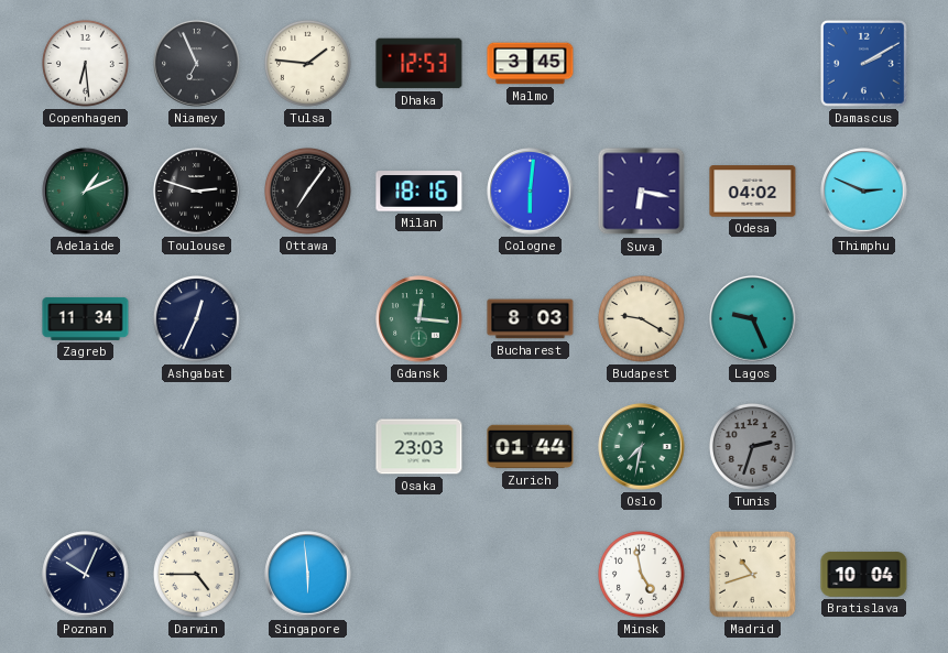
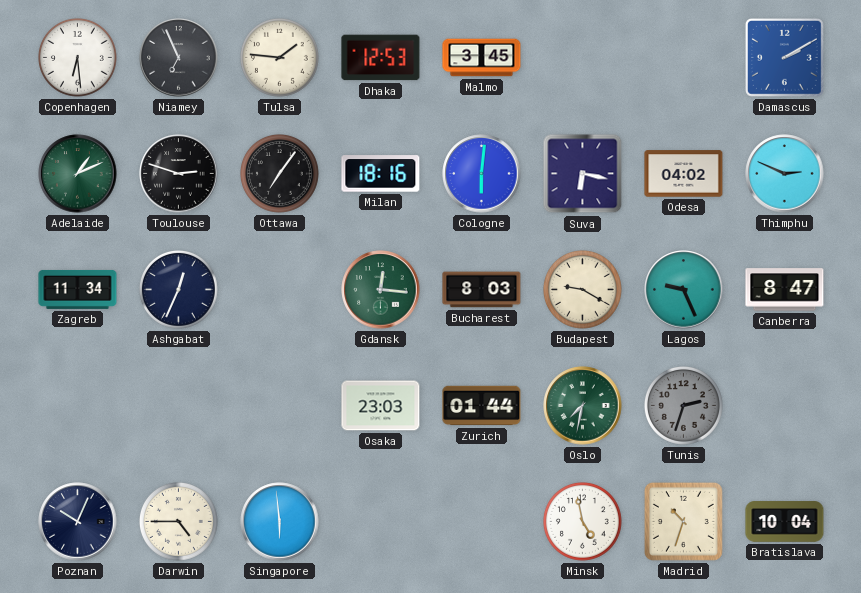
Canberra: none -> 8:47
Madrid: 10:42 -> 10:33
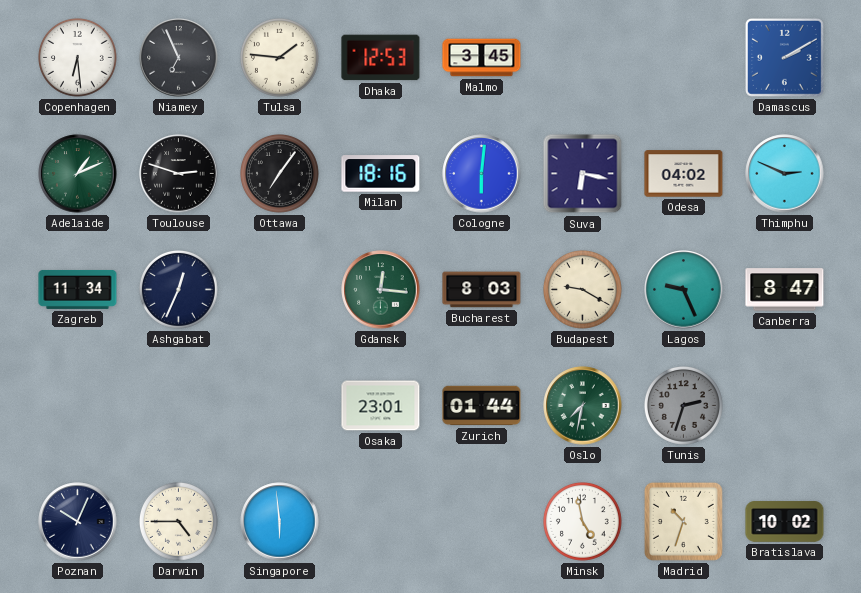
Osaka: 23:03 -> 23:01
Bratislava: 10:04 -> 10:02
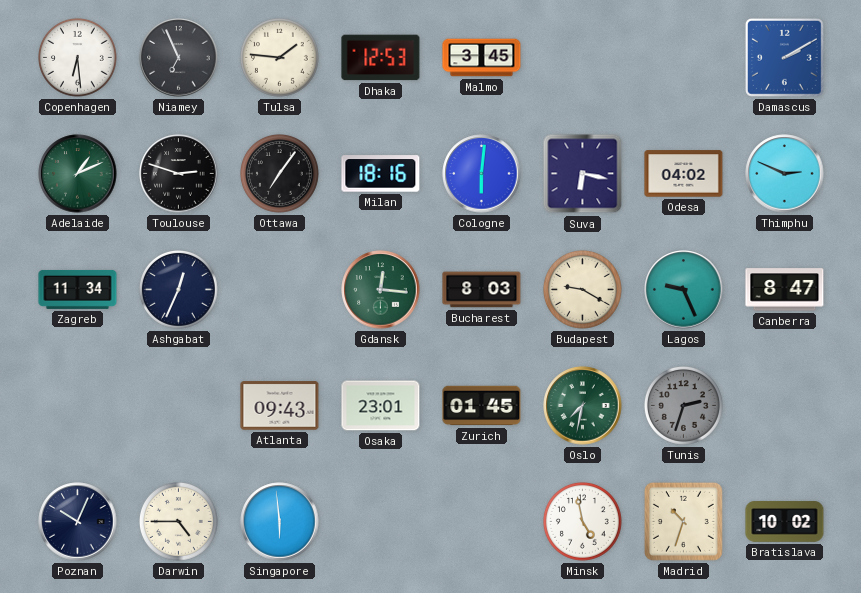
Atlanta: none -> 09:43
Zurich: 01:44 -> 01:45
